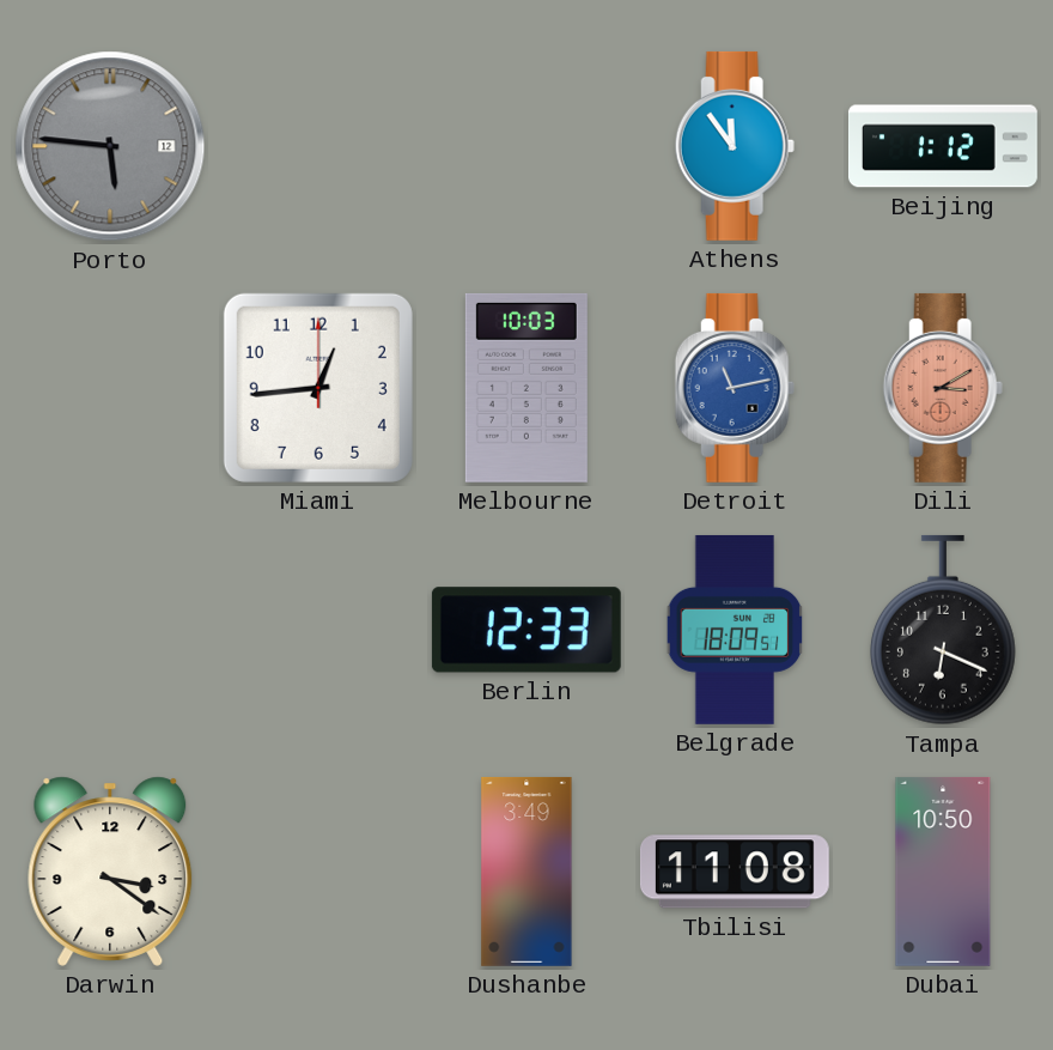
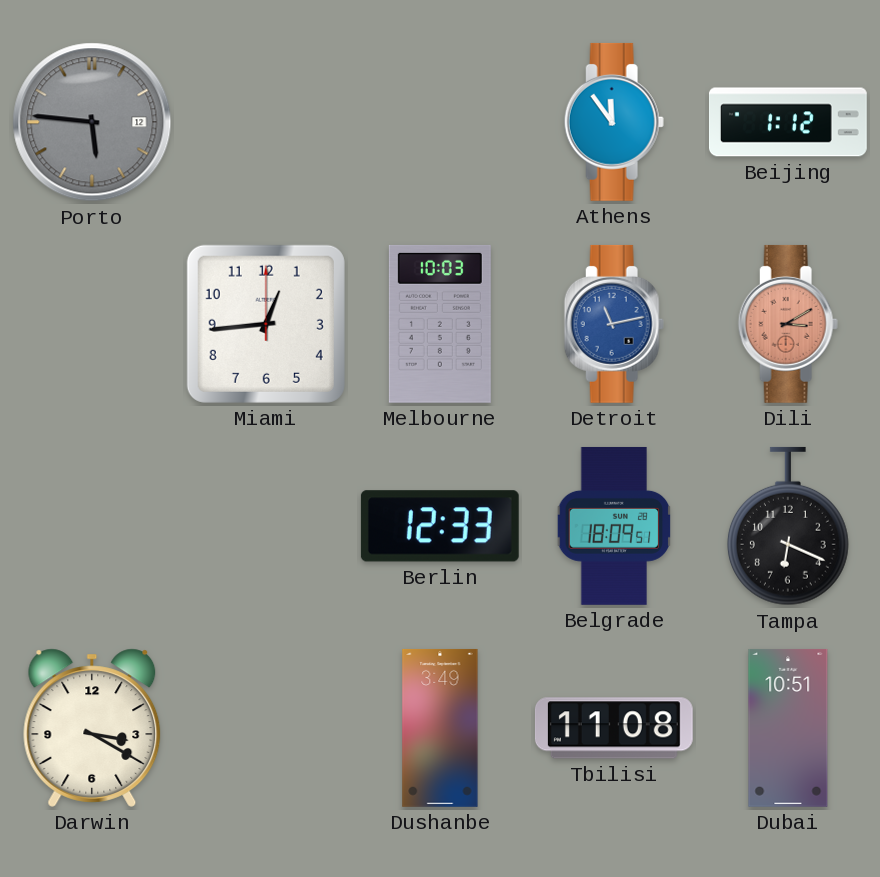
Darwin: 3:21 -> 3:20
Dubai: 10:50 -> 10:51
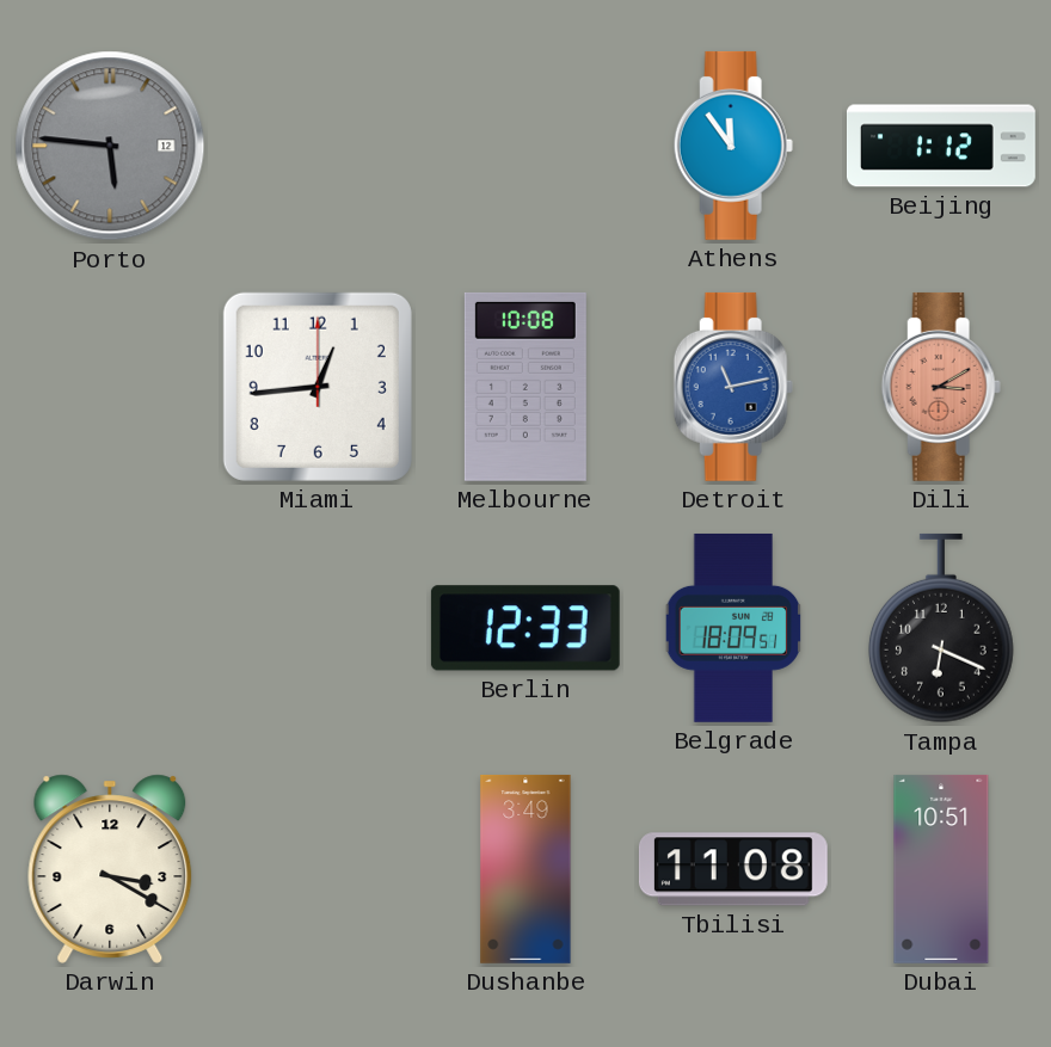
Melbourne: 10:03 -> 10:08
